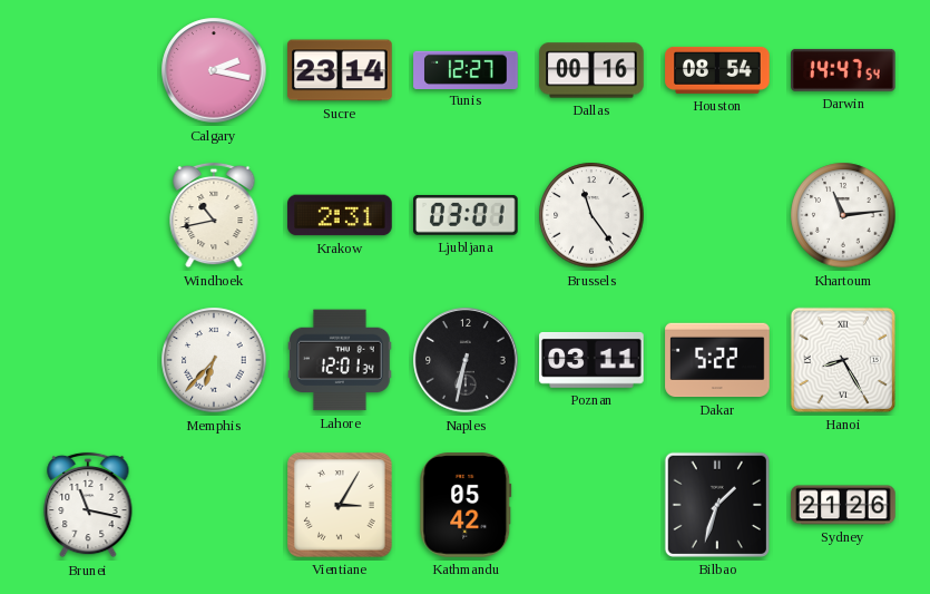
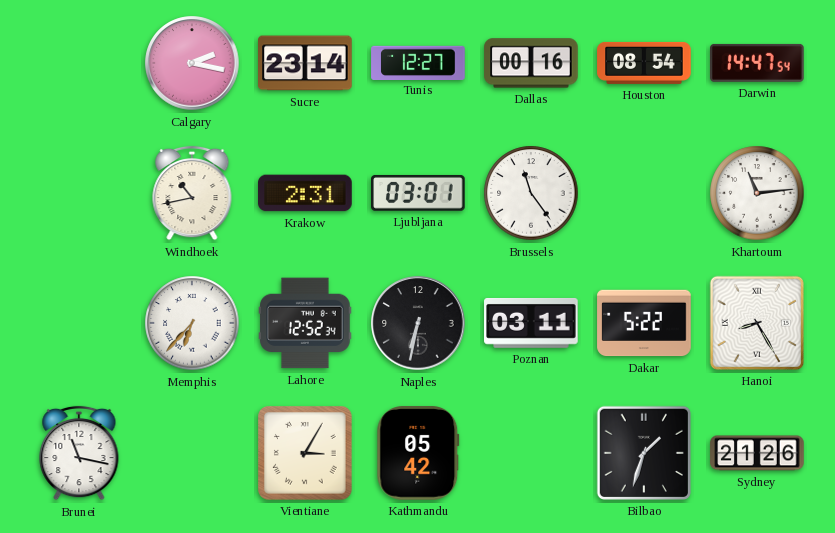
Lahore: 12:01 -> 12:52
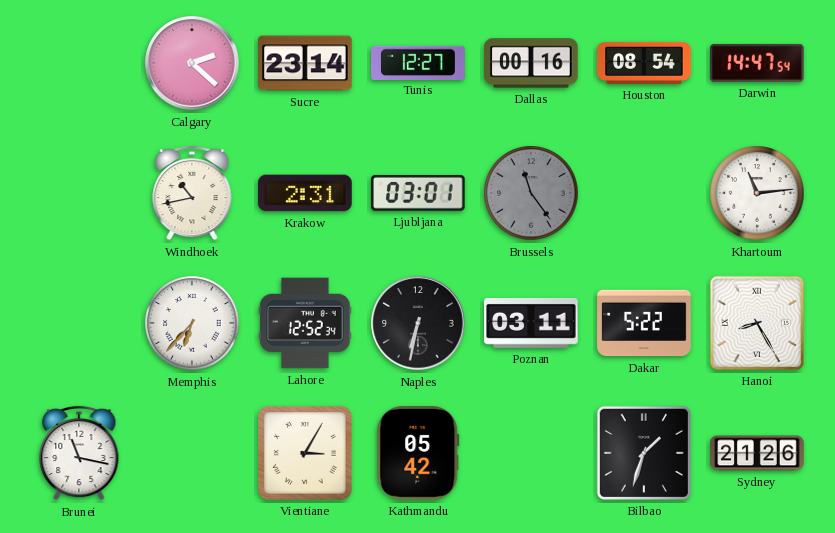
Calgary: 2:17 -> 2:22
Brussels dial: white -> grey
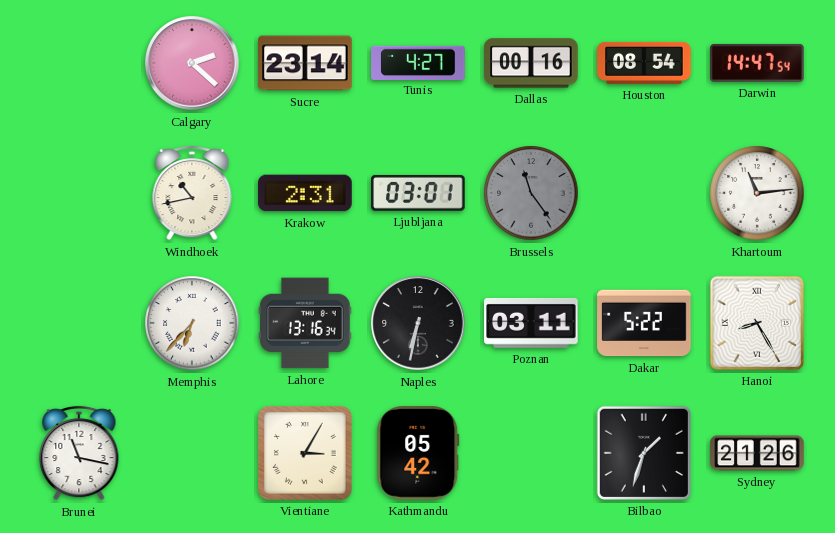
Tunis: 12:27 -> 4:27
Lahore: 12:52 -> 13:16
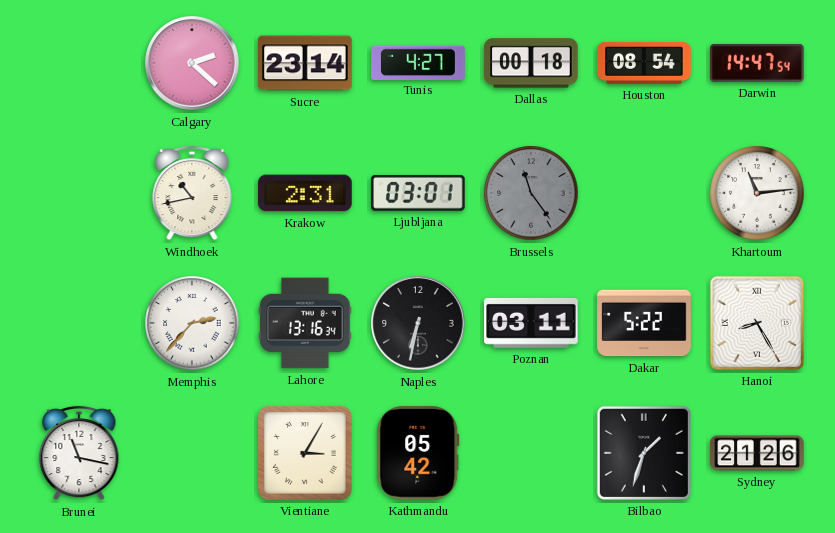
Dallas: 00:16 -> 00:18
Memphis: 6:37 -> 2:37
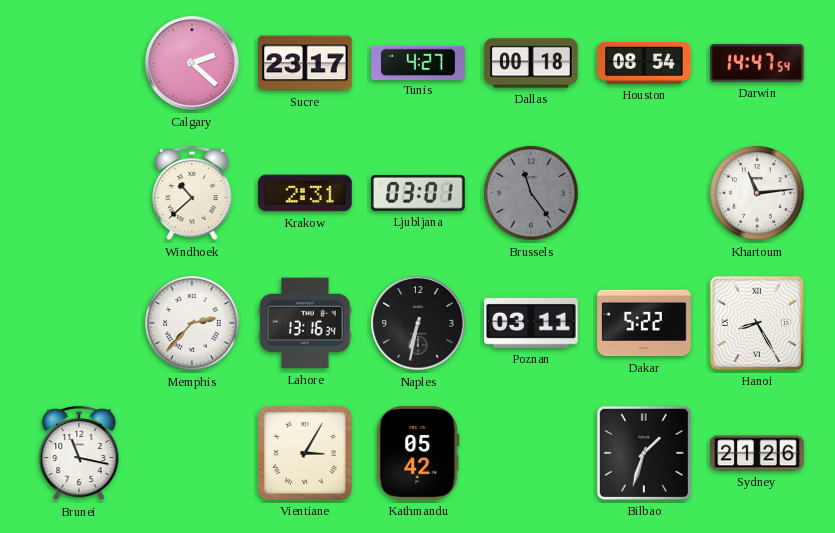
Sucre: 23:14 -> 23:17
Windhoek: 10:43 -> 10:38
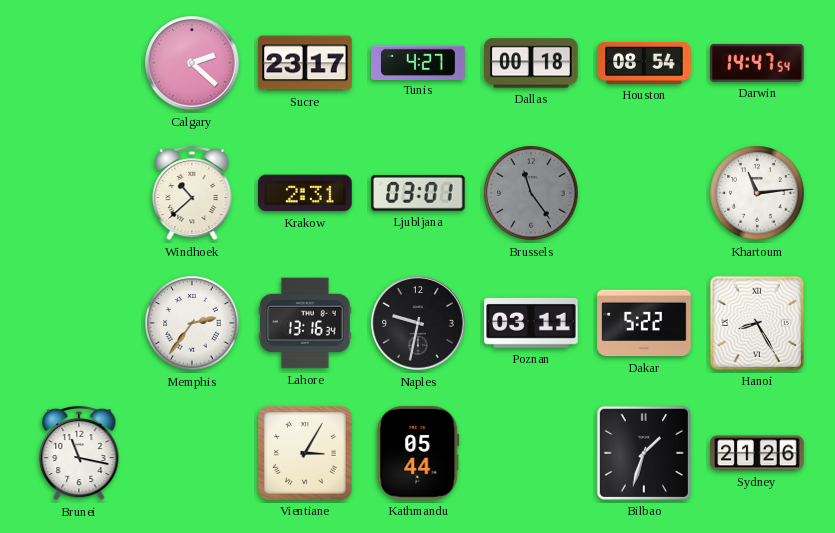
Memphis: 2:37 -> 2:36
Naples: 6:32 -> 9:32
Kathmandu: 05:42 -> 05:44
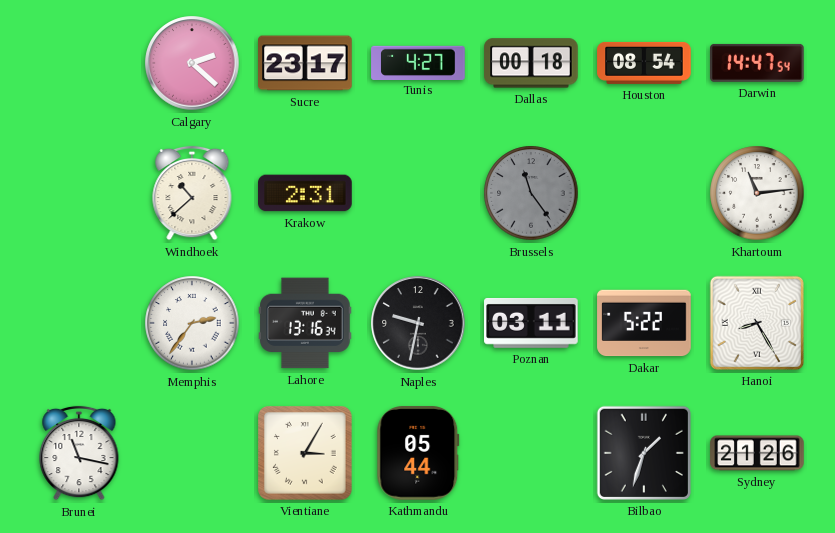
Ljubljana: 03:01 -> none
